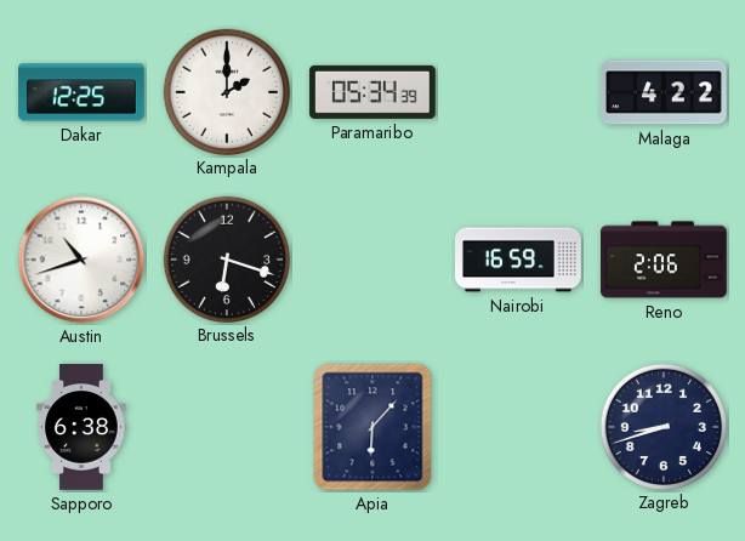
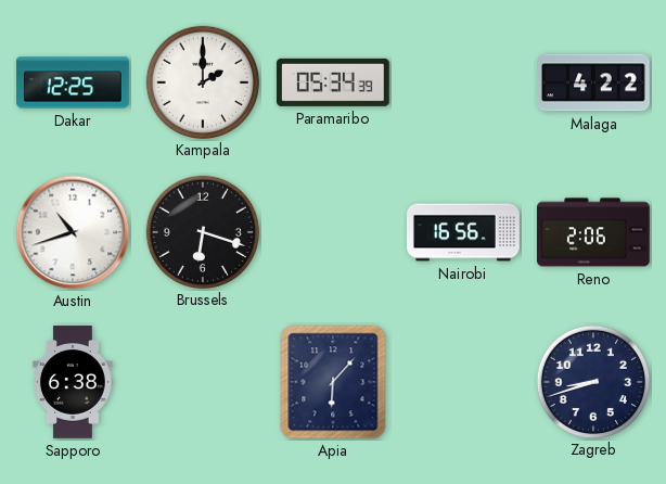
Nairobi: 16:59 -> 16:56
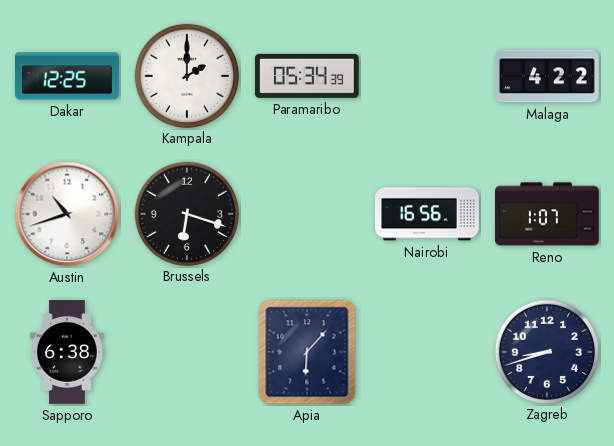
Reno: 2:06 -> 1:07
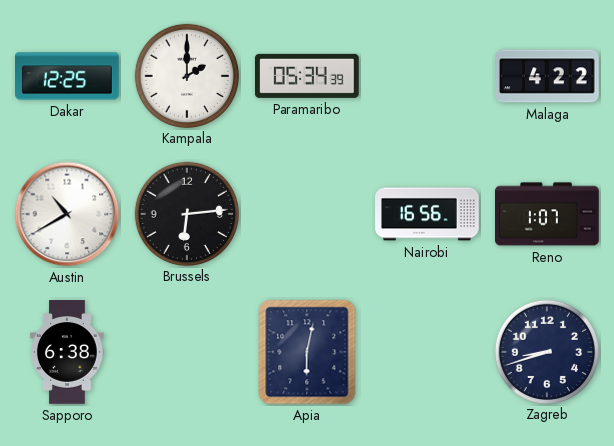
Austin: 10:42 -> 10:40
Brussels: 6:18 -> 6:14
Apia: 6:07 -> 6:02
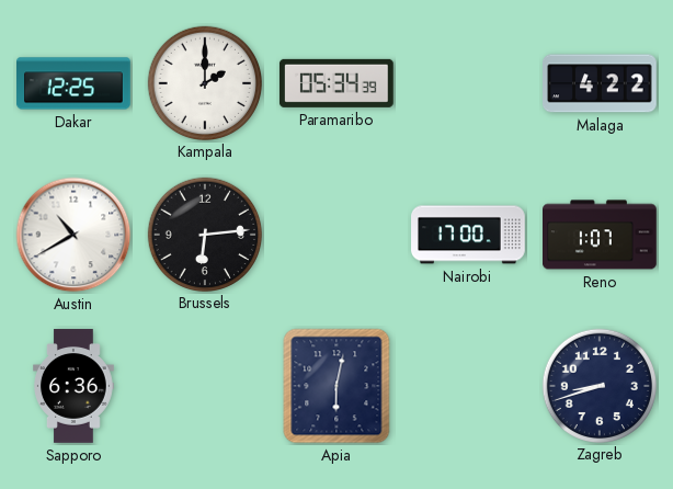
Nairobi: 16:56 -> 17:00
Sapporo: 6:38 -> 6:36
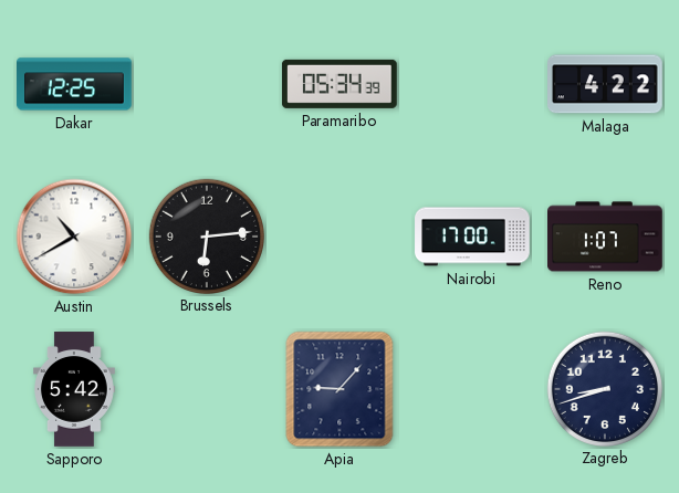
Kampala: 2:00 -> none
Sapporo: 6:36 -> 5:42
Apia: 6:02 -> 9:07
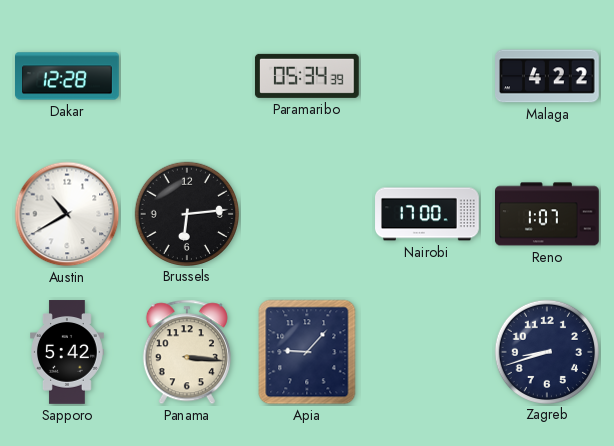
Dakar: 12:25 -> 12:28
Panama: none -> 3:16
